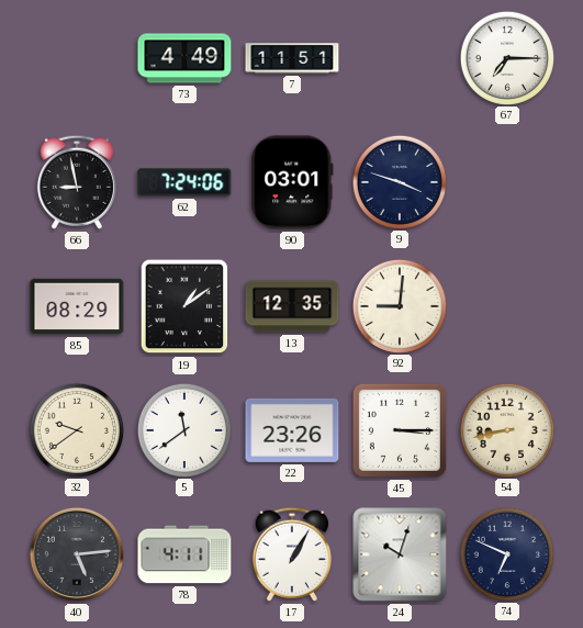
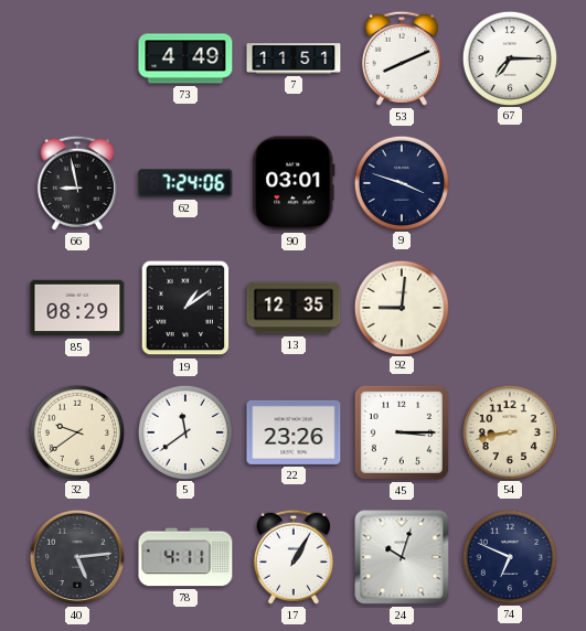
53: none -> 8:11
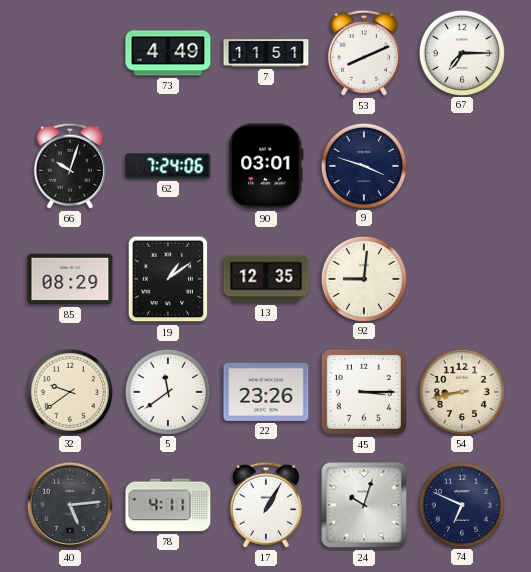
66: 8:58 -> 10:03
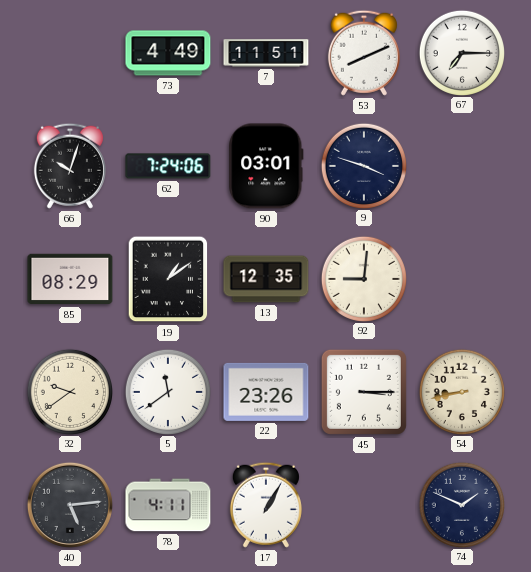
24: 10:03 -> none
74: 6:49 -> 1:49
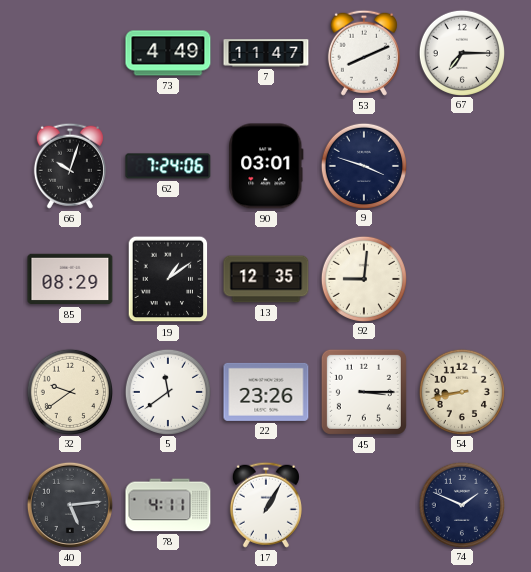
7: 11:51 -> 11:47
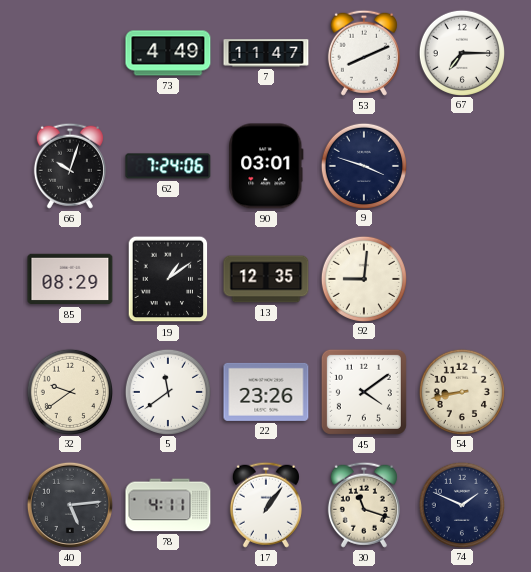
45: 3:15 -> 4:09
17: 1:05 -> 1:06
30: none -> 11:18
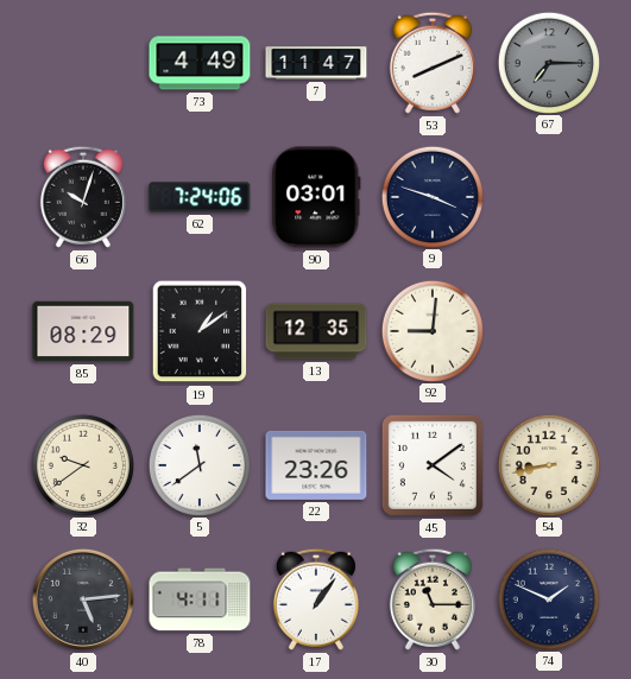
67 dial: white -> grey
30: 11:18 -> 11:15
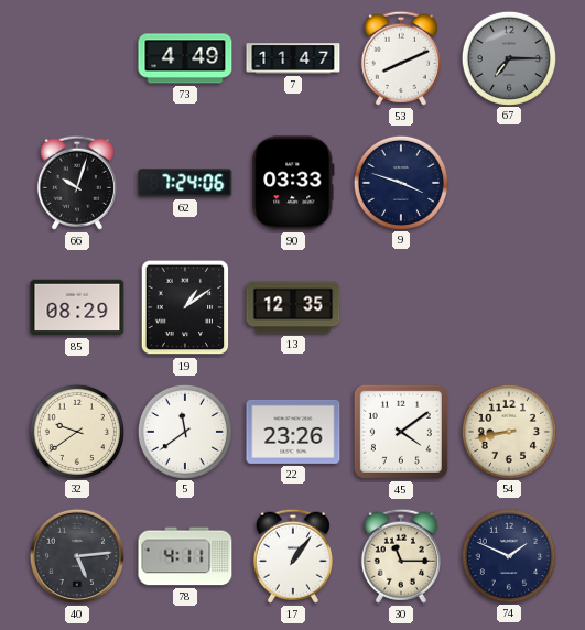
90: 03:01 -> 03:33
92: 9:01 -> none
